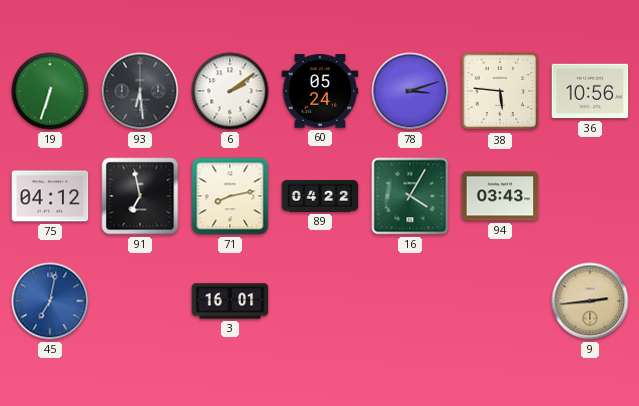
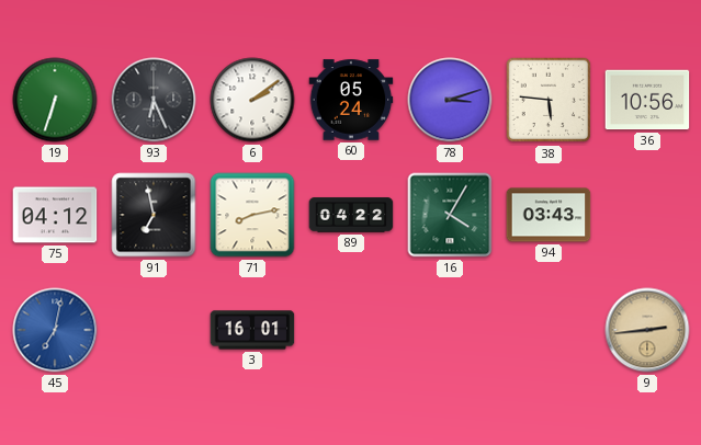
93: 6:29 -> 6:26
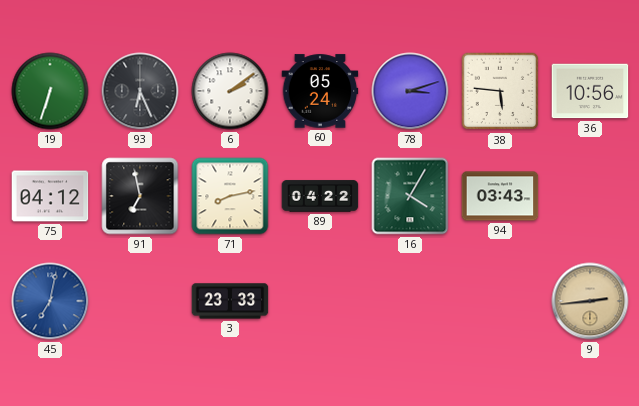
3: 16:01 -> 23:33
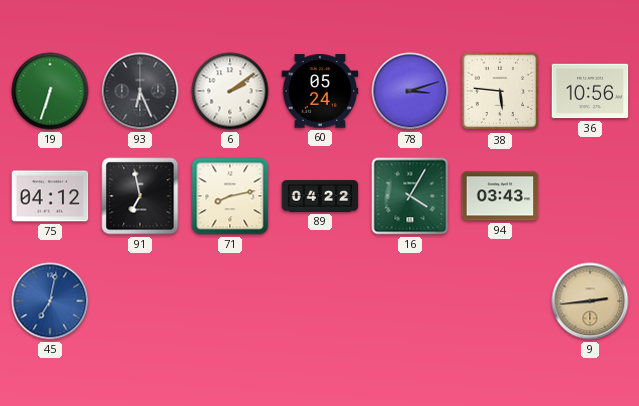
3: 23:33 -> none
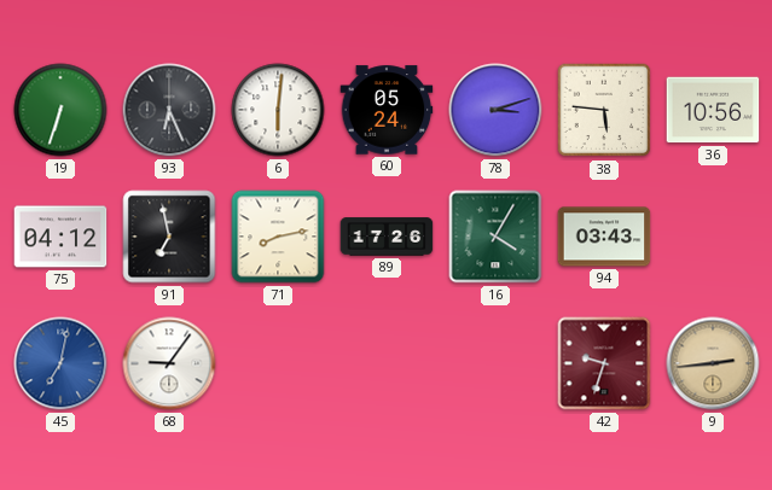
6: 2:09 -> 6:01
89: 04:22 -> 17:26
68: none -> 9:06
42: none -> 9:33
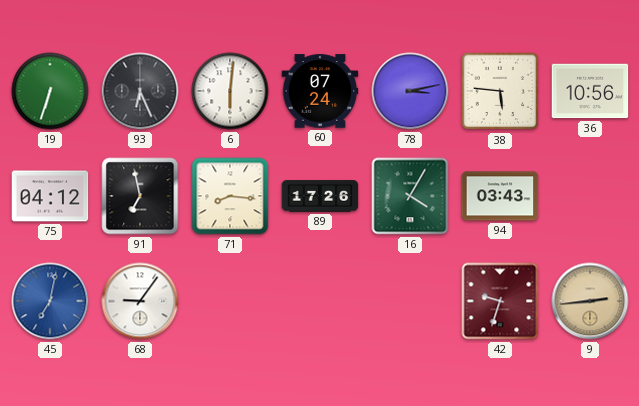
60: 05:24 -> 07:24
78: 3:12 -> 3:13
71: 8:13 -> 8:16
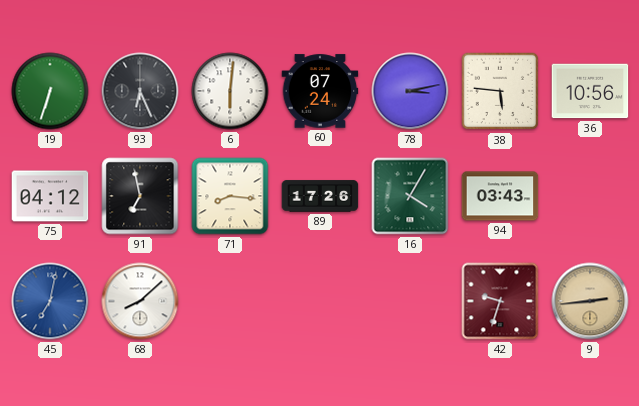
68: 9:06 -> 8:08
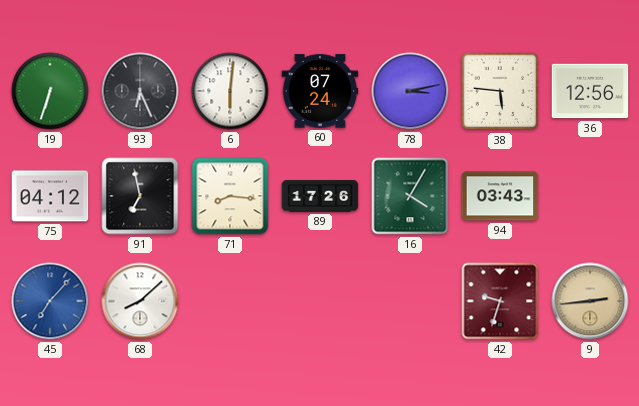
36: 10:56 -> 12:56
45: 7:02 -> 7:07
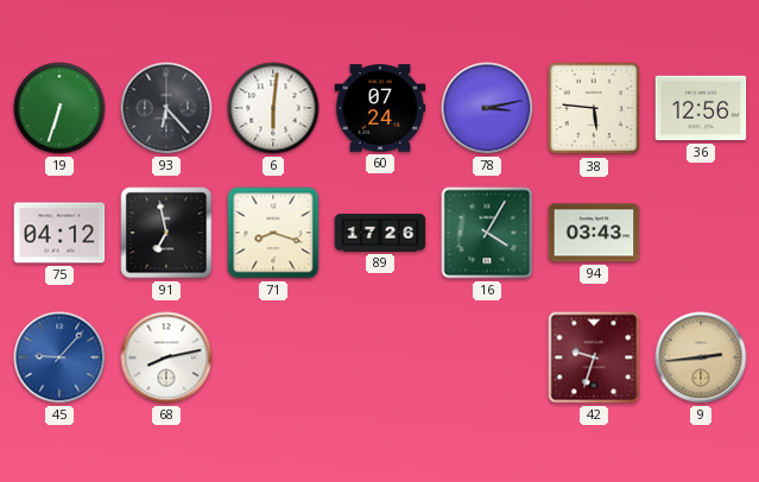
93: 6:26 -> 6:23
71: 8:16 -> 8:18
45: 7:07 -> 9:07
68: 8:08 -> 8:13
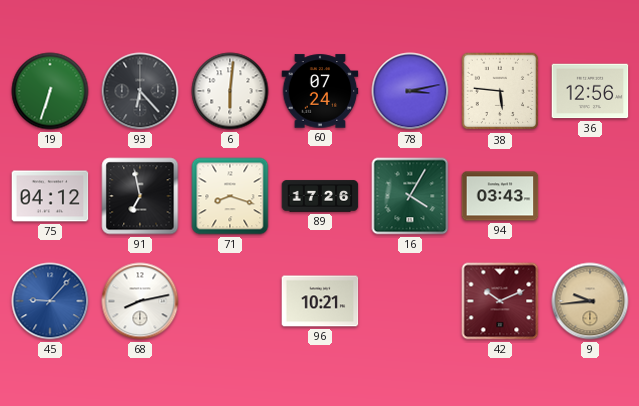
96: none -> 10:21
42: 9:33 -> 10:11
9: 2:44 -> 9:44
